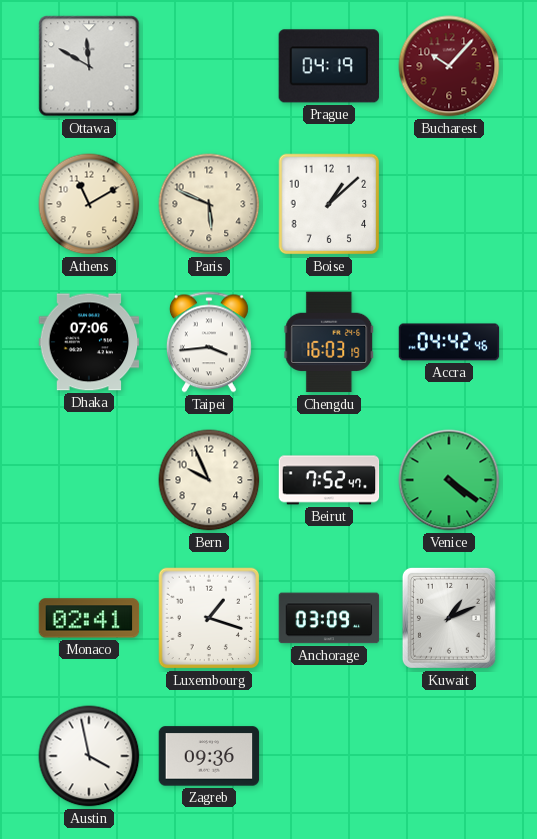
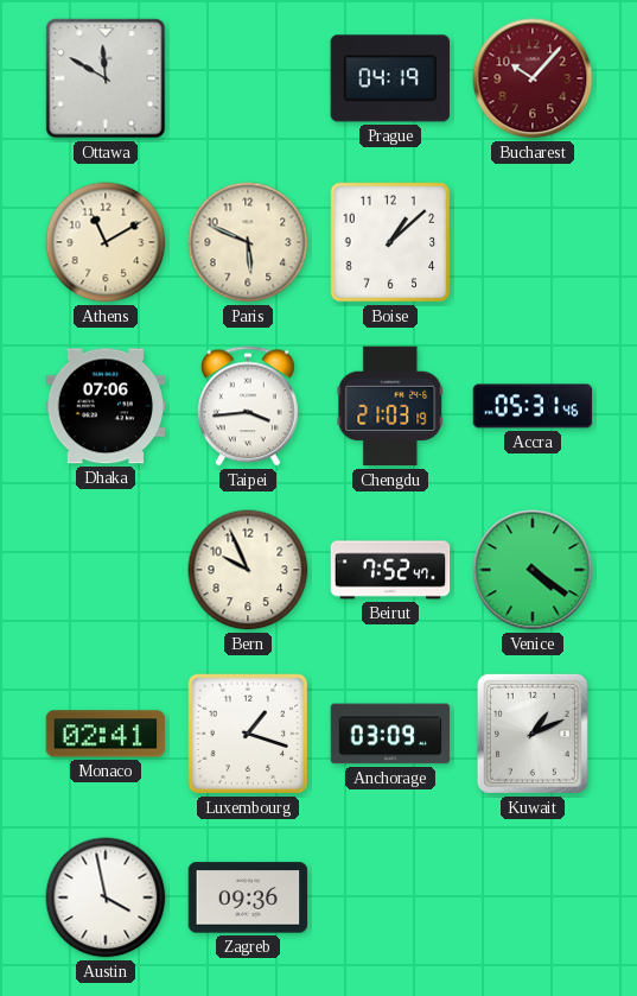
Chengdu: 16:03 -> 21:03
Accra: 04:42 -> 05:31
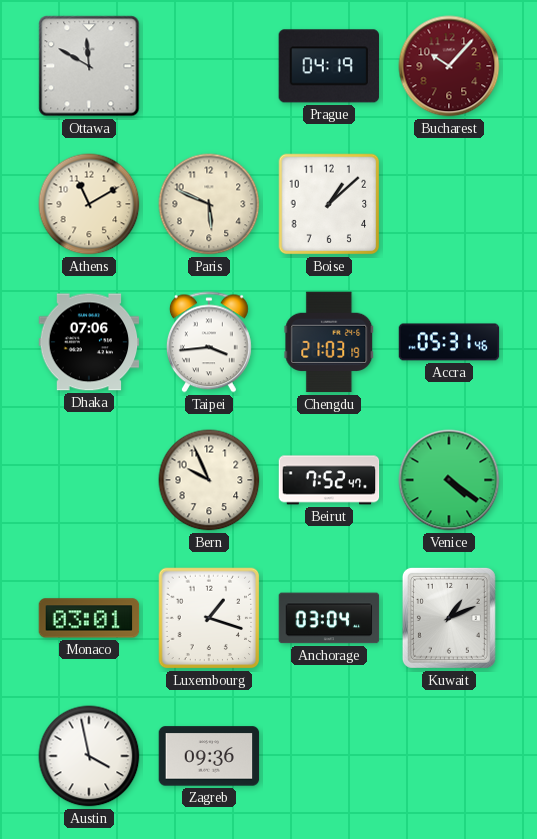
Monaco: 02:41 -> 03:01
Anchorage: 03:09 -> 03:04
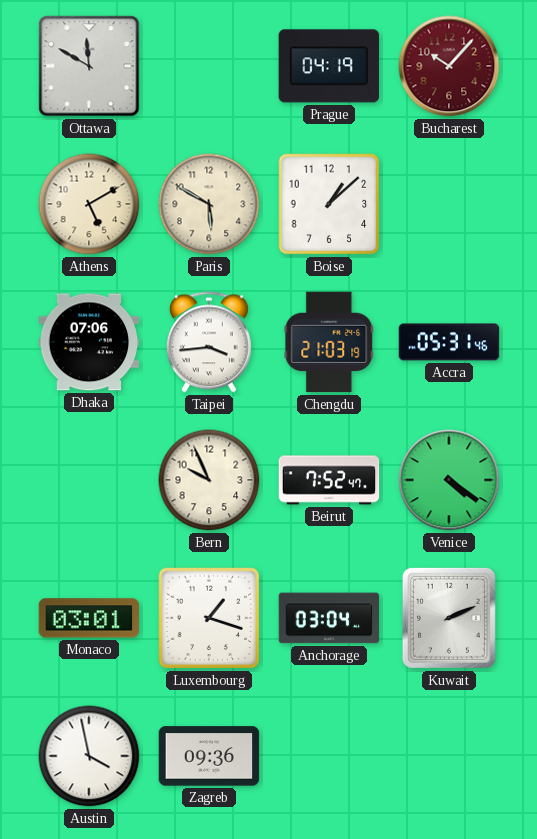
Athens: 11:10 -> 5:10
Paris: 5:49 -> 5:50
Kuwait: 1:11 -> 2:11
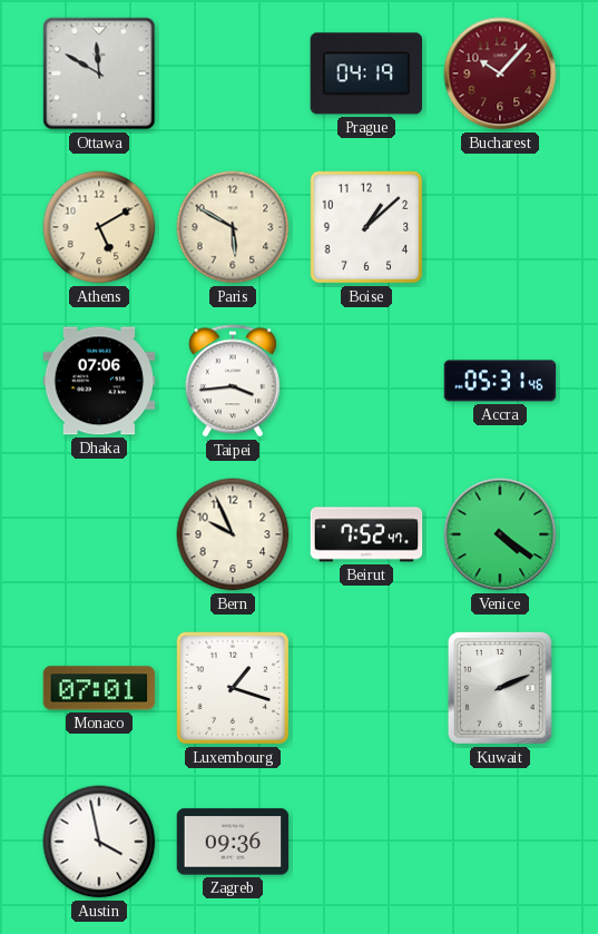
Chengdu: 21:03 -> none
Monaco: 03:01 -> 07:01
Anchorage: 03:04 -> none
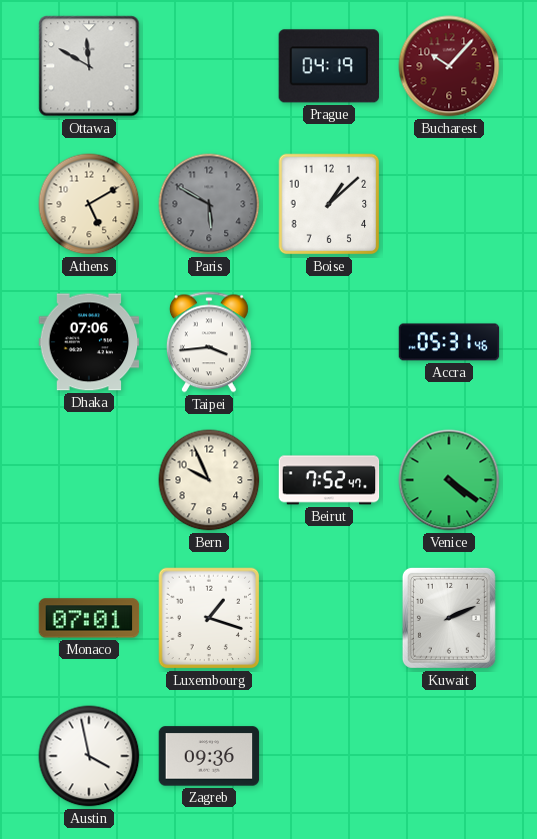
Paris dial: cream -> grey
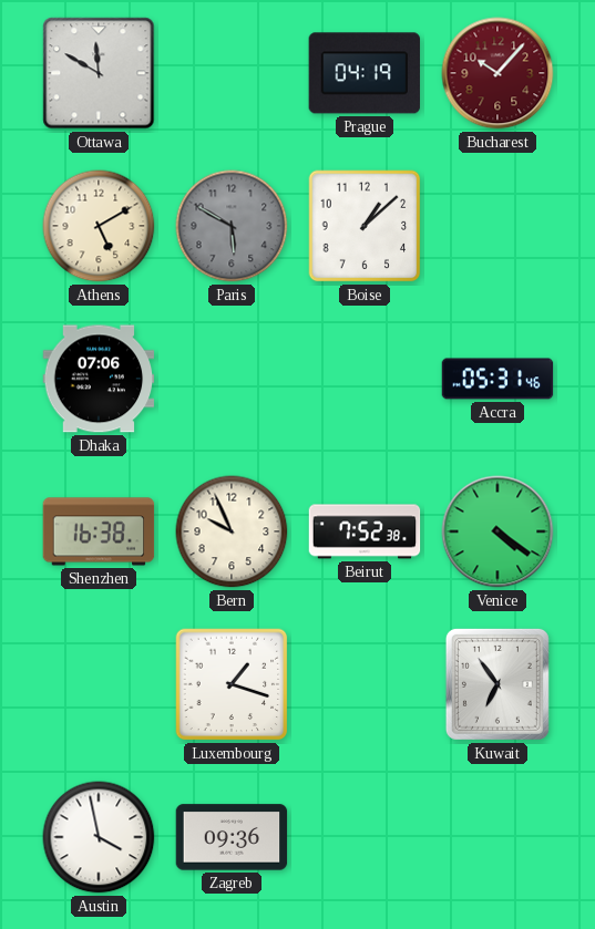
Taipei: 3:44 -> none
Shenzhen: none -> 16:38
Beirut: 7:52:47 -> 7:52:38
Monaco: 07:01 -> none
Kuwait: 2:11 -> 6:54
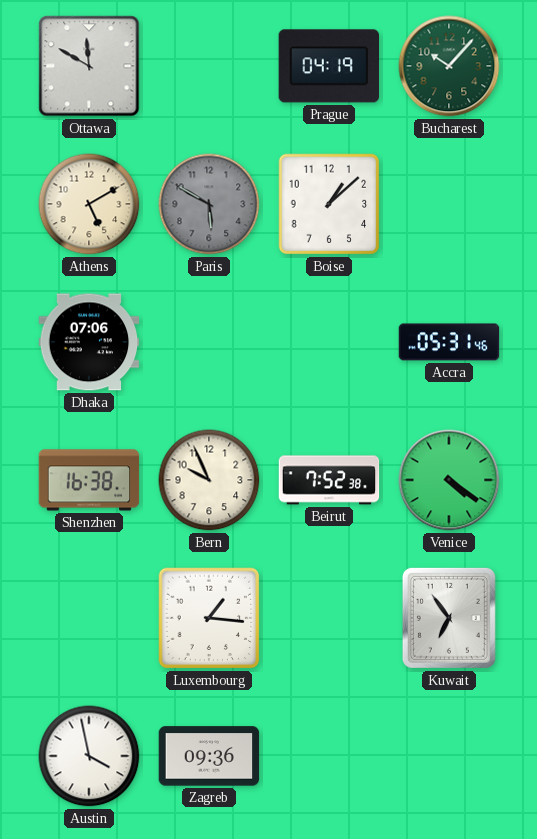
Bucharest dial: burgundy -> green
Luxembourg: 1:18 -> 1:16
